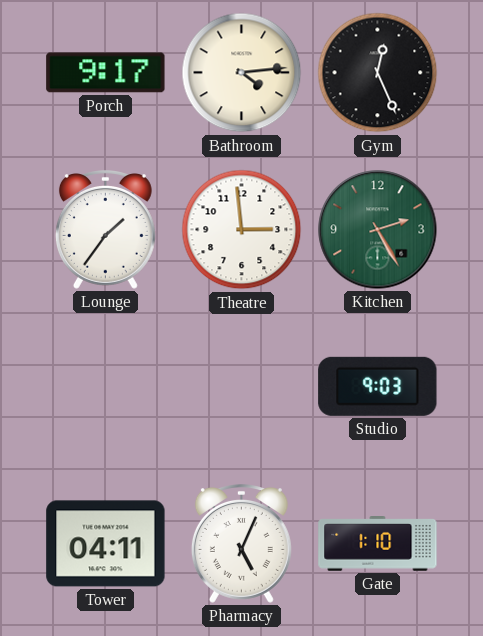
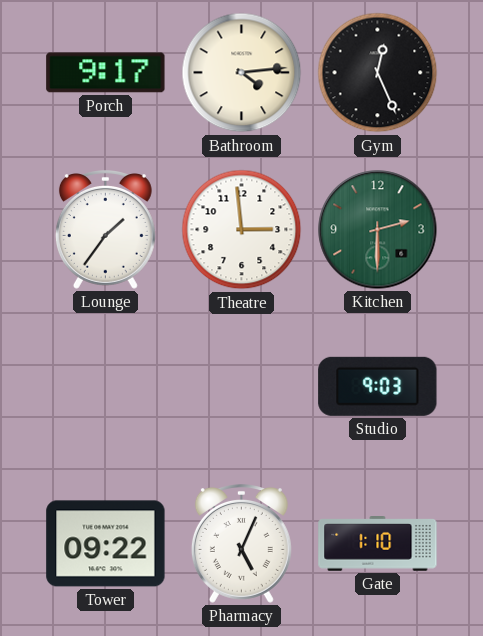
Kitchen: 2:25 -> 2:30
Tower: 04:11 -> 09:22
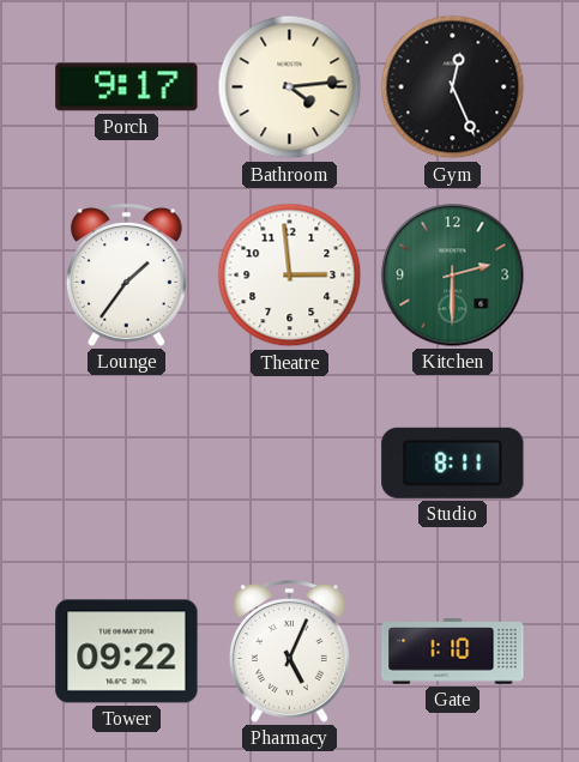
Studio: 9:03 -> 8:11
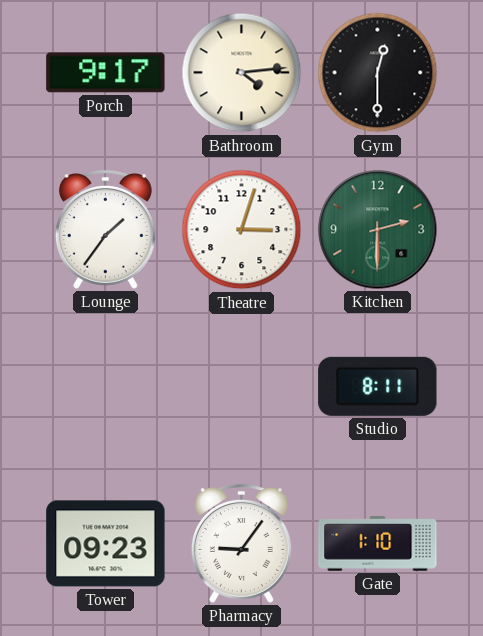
Gym: 12:26 -> 12:30
Theatre: 2:59 -> 3:03
Tower: 09:22 -> 09:23
Pharmacy: 5:04 -> 9:06
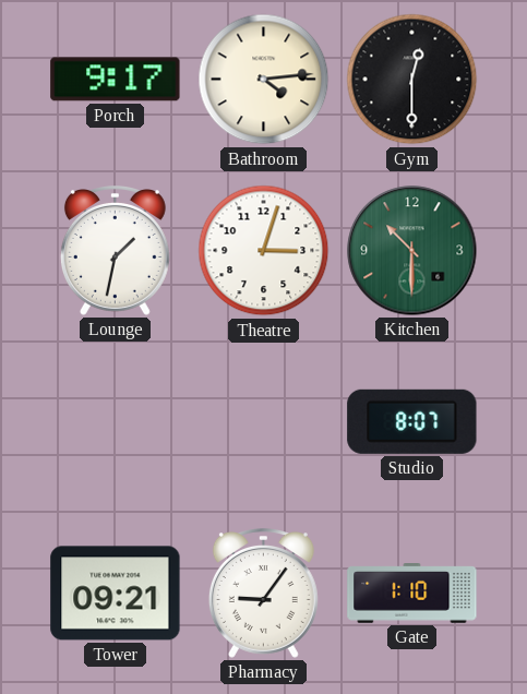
Lounge: 1:36 -> 1:32
Kitchen: 2:30 -> 10:30
Studio: 8:11 -> 8:07
Tower: 09:23 -> 09:21
